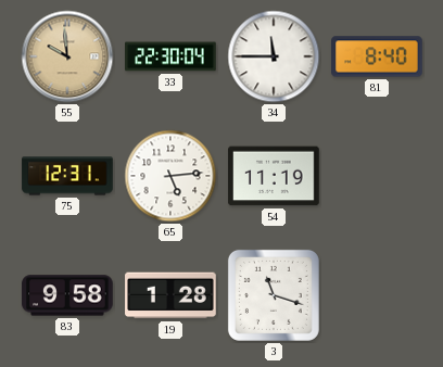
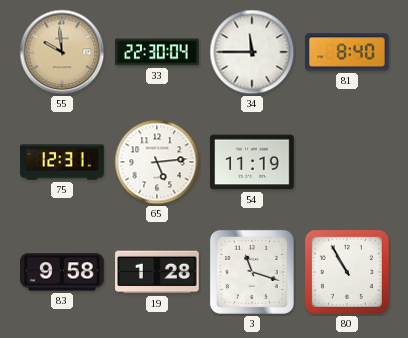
80: none -> 10:55
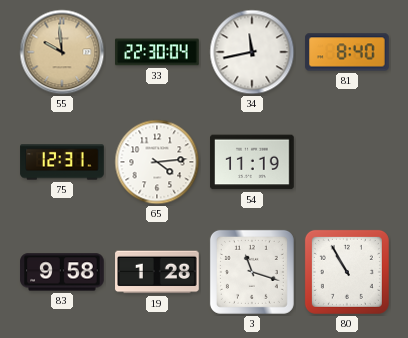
34: 11:45 -> 11:43
65: 5:14 -> 4:14
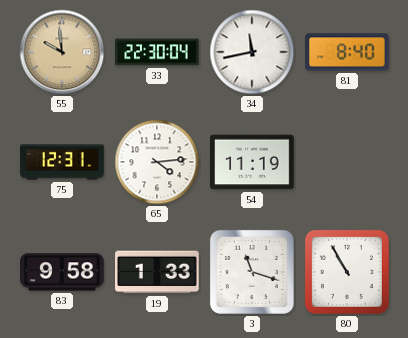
19: 1:28 -> 1:33
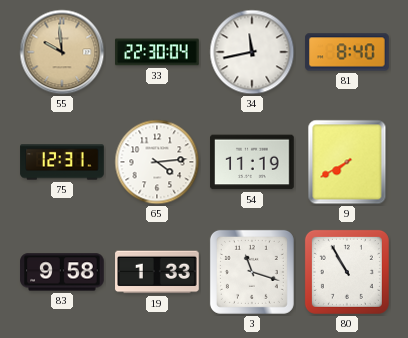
9: none -> 7:40
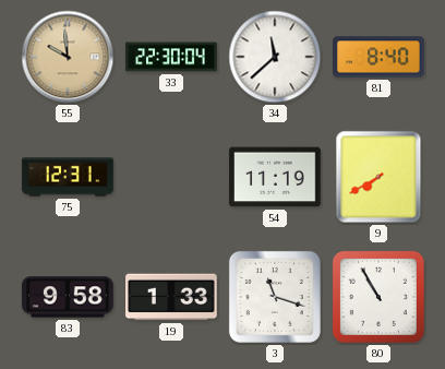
34: 11:43 -> 11:38
65: 4:14 -> none
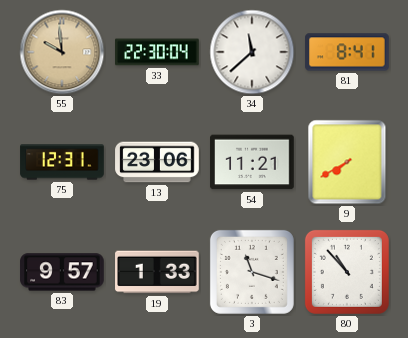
81: 8:40 -> 8:41
13: none -> 23:06
54: 11:19 -> 11:21
83: 9:58 -> 9:57
80: 10:55 -> 10:53
